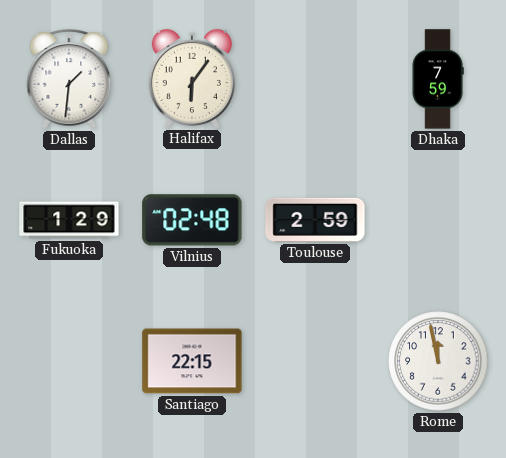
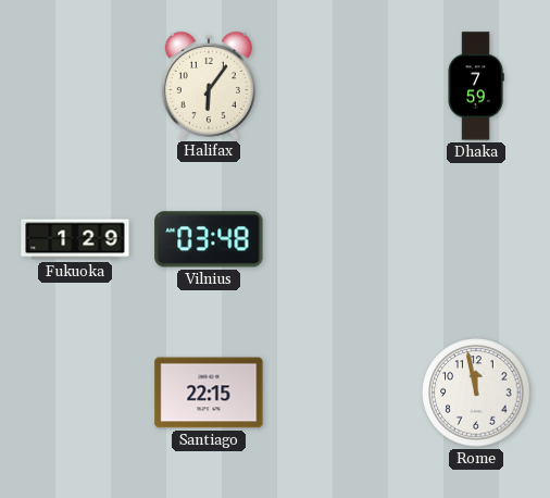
Dallas: 1:31 -> none
Vilnius: 02:48 -> 03:48
Toulouse: 2:59 -> none
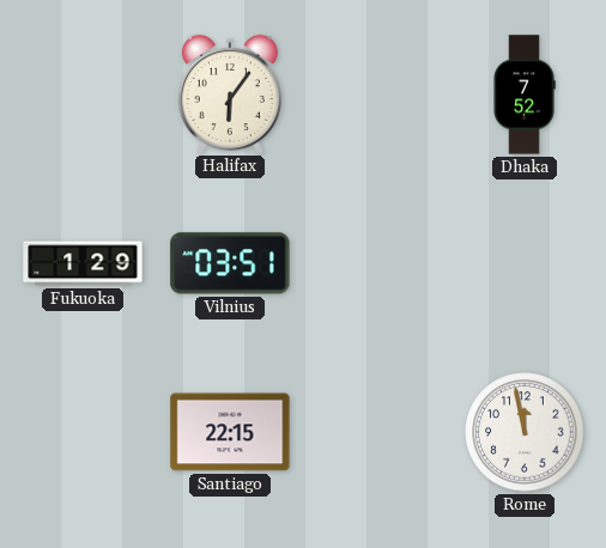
Dhaka: 7:59 -> 7:52
Vilnius: 03:48 -> 03:51
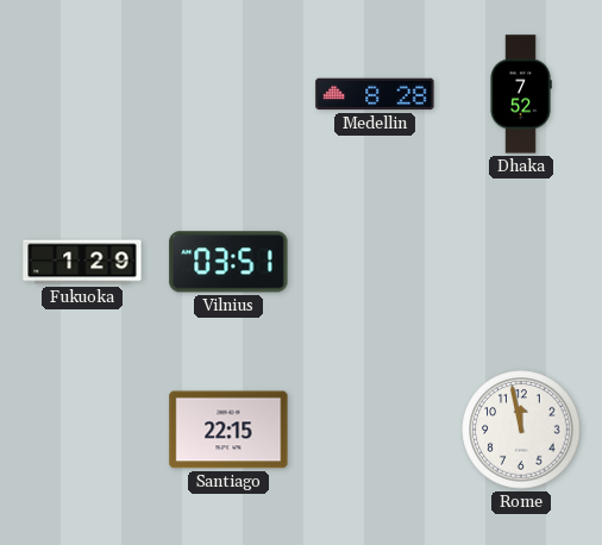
Halifax: 6:06 -> none
Medellin: none -> 8:28
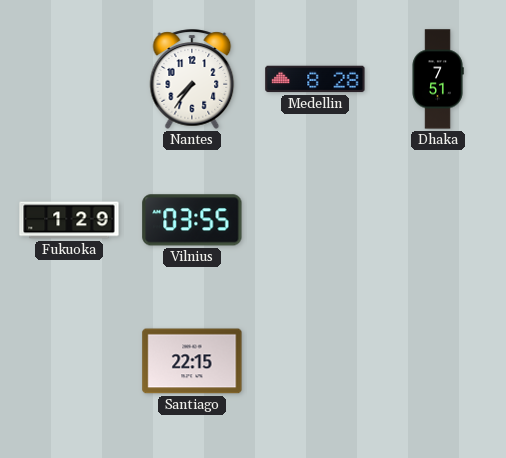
Nantes: none -> 7:36
Dhaka: 7:52 -> 7:51
Vilnius: 03:51 -> 03:55
Rome: 11:58 -> none
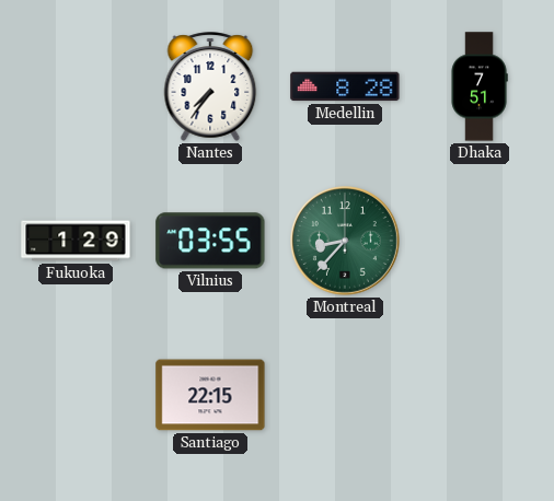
Montreal: none -> 8:37
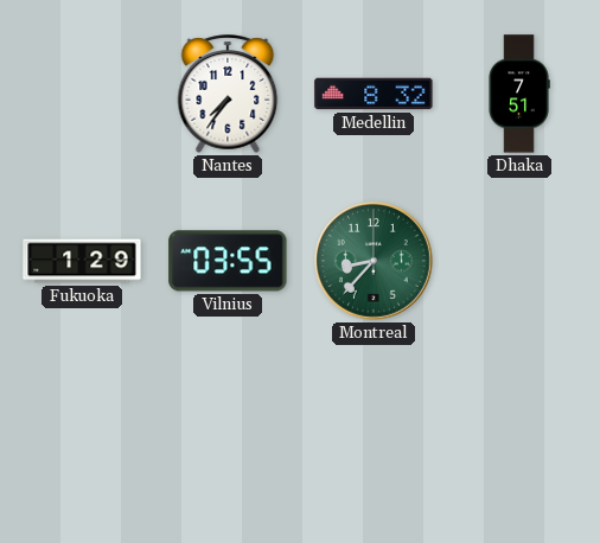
Medellin: 8:28 -> 8:32
Santiago: 22:15 -> none
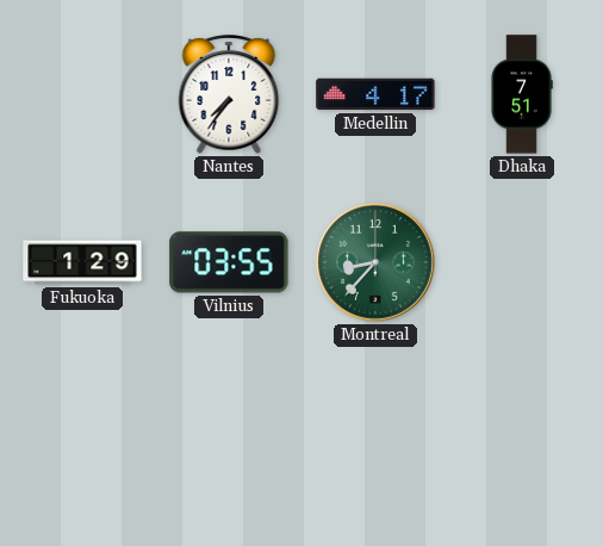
Medellin: 8:32 -> 4:17
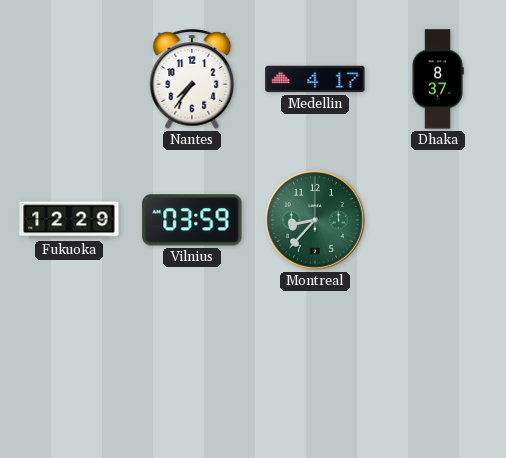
Dhaka: 7:51 -> 8:37
Fukuoka: 1:29 -> 12:29
Vilnius: 03:55 -> 03:59
